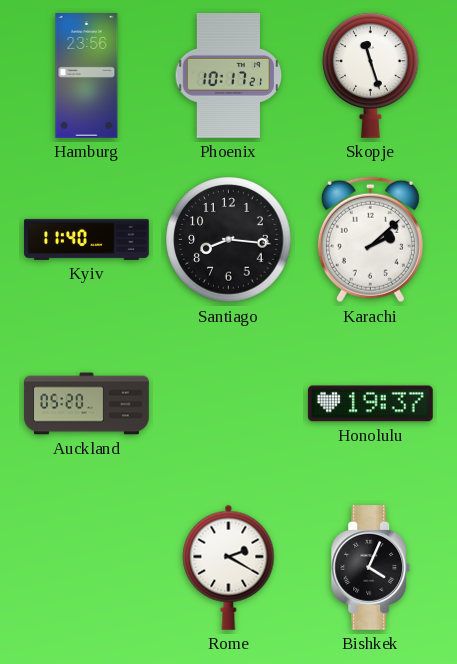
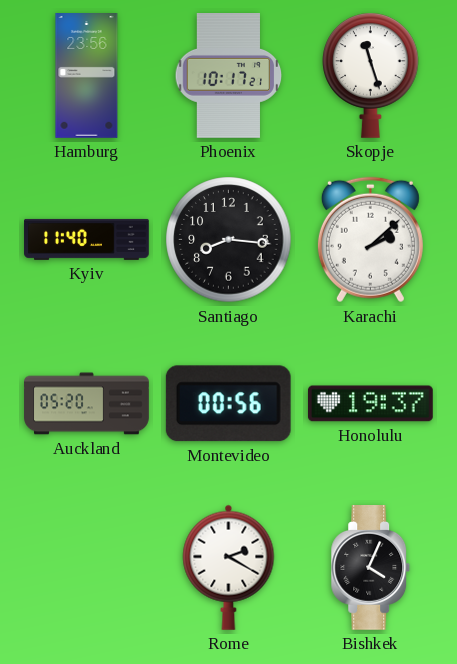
Montevideo: none -> 00:56
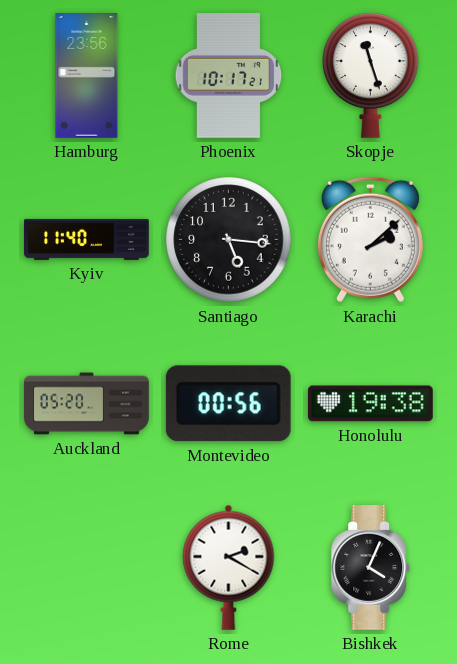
Santiago: 8:16 -> 5:16
Honolulu: 19:37 -> 19:38
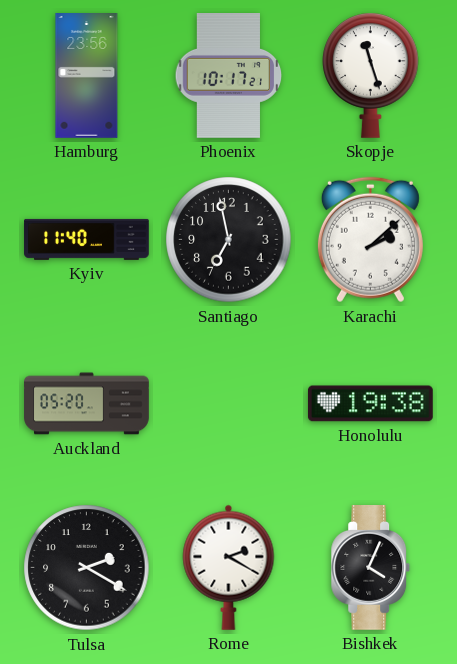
Santiago: 5:16 -> 6:58
Montevideo: 00:56 -> none
Tulsa: none -> 2:20
